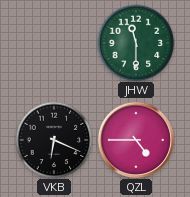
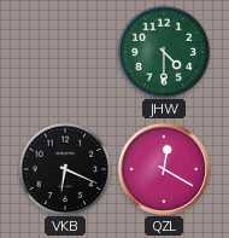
JHW: 11:30 -> 4:30
QZL: 4:45 -> 12:20
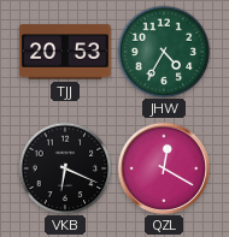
TJJ: none -> 20:53
JHW: 4:30 -> 4:35
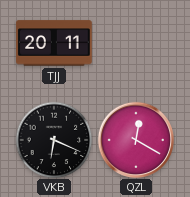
TJJ: 20:53 -> 20:11
JHW: 4:35 -> none
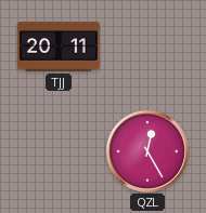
VKB: 6:19 -> none
QZL: 12:20 -> 12:25
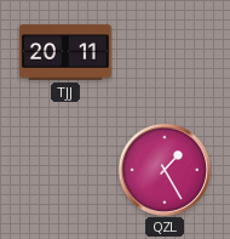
QZL: 12:25 -> 1:25
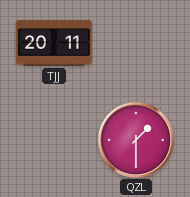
QZL: 1:25 -> 1:30
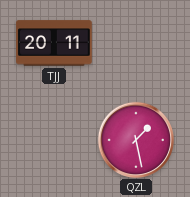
QZL: 1:30 -> 1:28
